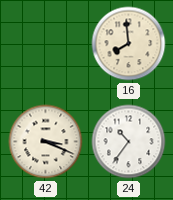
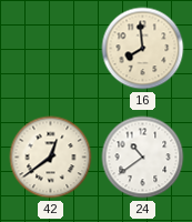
42: 3:19 -> 12:39
24: 10:36 -> 10:39
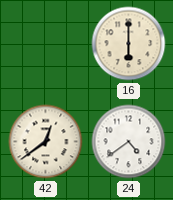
16: 7:59 -> 6:00
24: 10:39 -> 4:39
